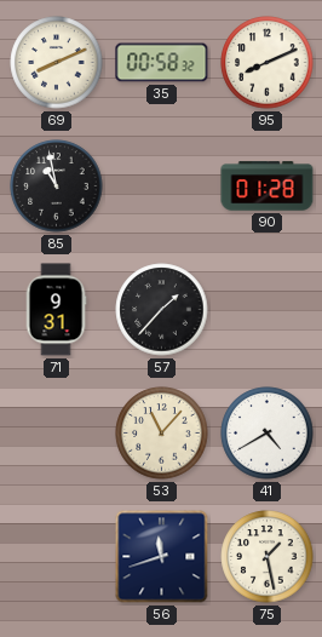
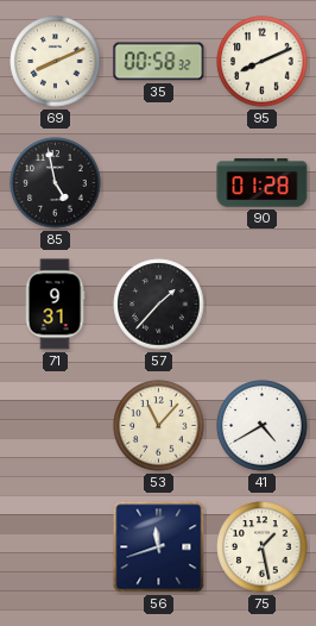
85: 10:58 -> 4:58
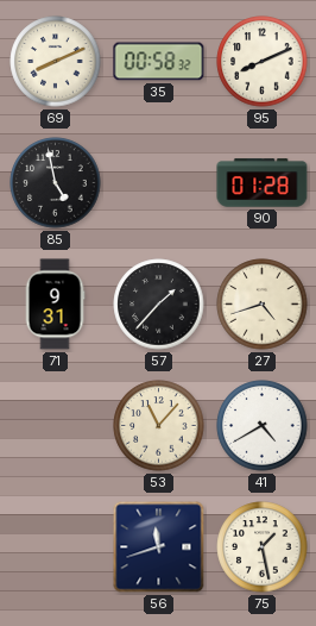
27: none -> 4:42
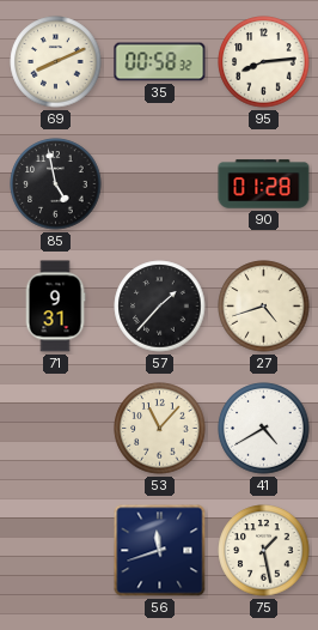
95: 8:11 -> 8:14
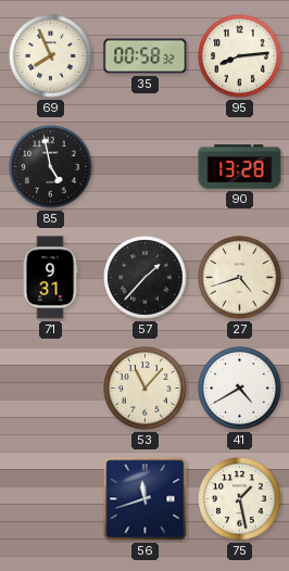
69: 8:11 -> 7:56
90: 01:28 -> 13:28
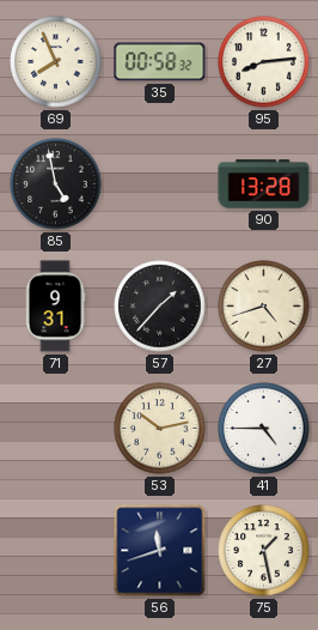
53: 11:07 -> 10:13
41: 4:40 -> 4:45
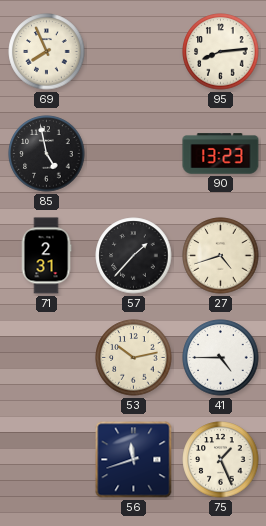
35: 00:58 -> none
90: 13:28 -> 13:23
71: 9:31 -> 2:31
75: 1:28 -> 1:26
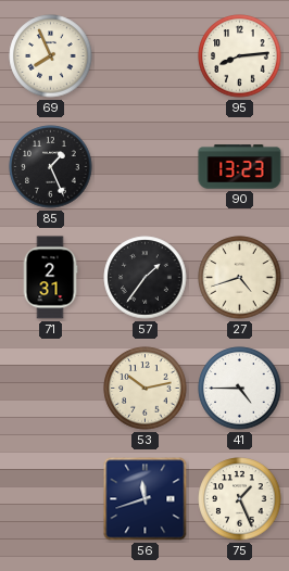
85: 4:58 -> 1:26
57: 1:37 -> 1:36
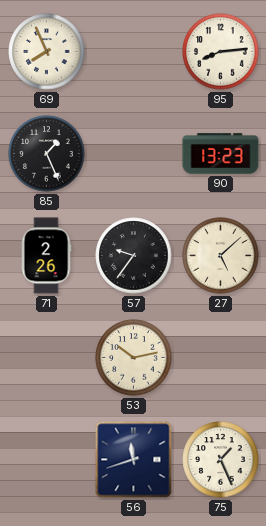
71: 2:31 -> 2:26
57: 1:36 -> 9:36
27: 4:42 -> 5:08
41: 4:45 -> none
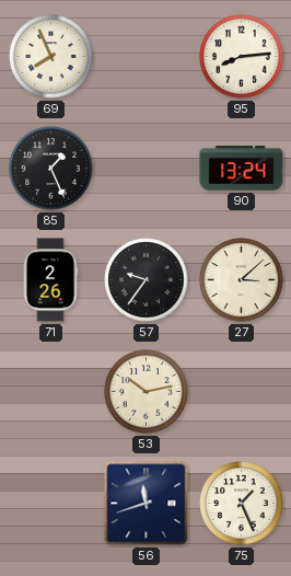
90: 13:23 -> 13:24
27: 5:08 -> 3:08
